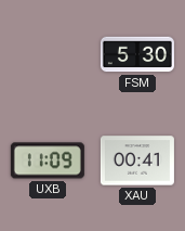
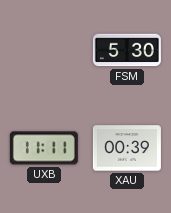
UXB: 11:09 -> 11:11
XAU: 00:41 -> 00:39
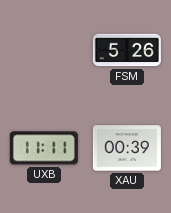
FSM: 5:30 -> 5:26
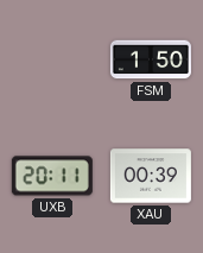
FSM: 5:26 -> 1:50
UXB: 11:11 -> 20:11
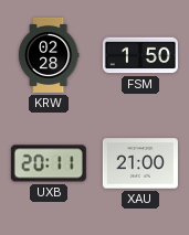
KRW: none -> 02:28
XAU: 00:39 -> 21:00
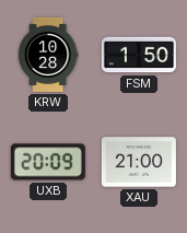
KRW: 02:28 -> 10:28
UXB: 20:11 -> 20:09
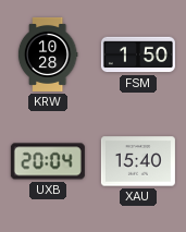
UXB: 20:09 -> 20:04
XAU: 21:00 -> 15:40
